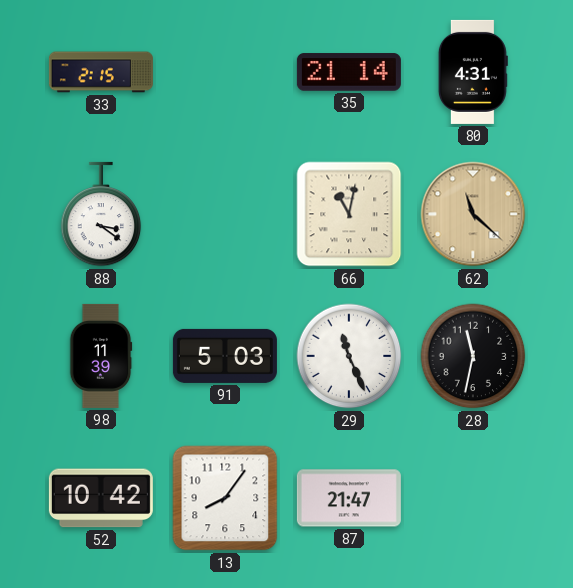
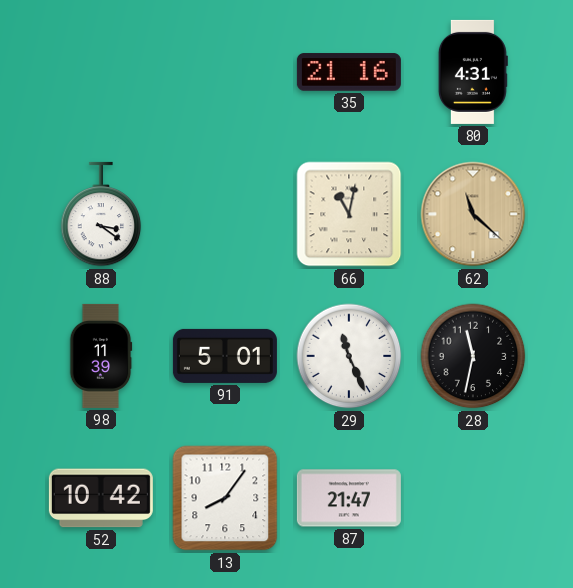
33: 2:15 -> none
35: 21:14 -> 21:16
91: 5:03 -> 5:01
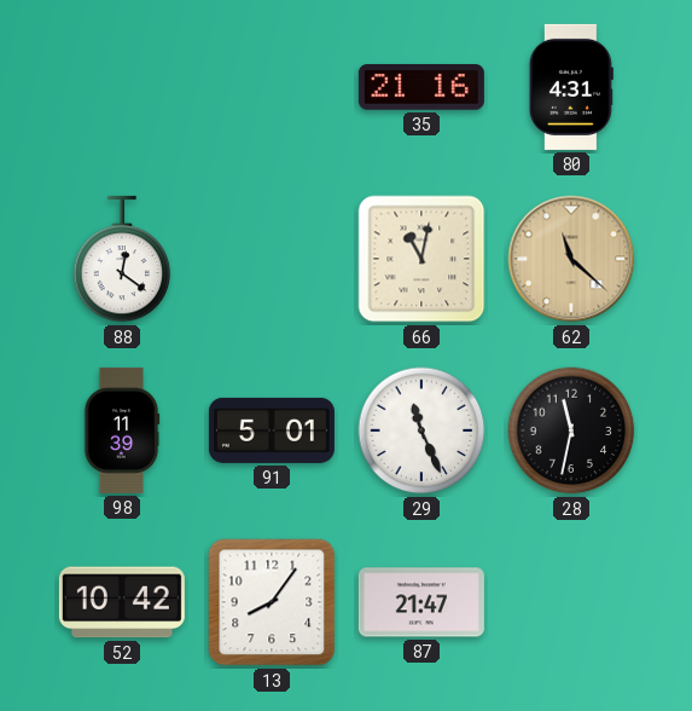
88: 3:21 -> 12:21
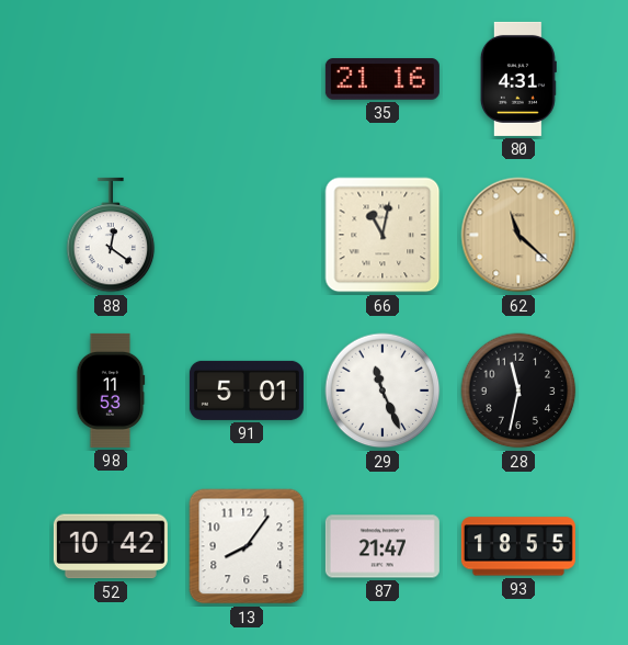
98: 11:39 -> 11:53
93: none -> 18:55
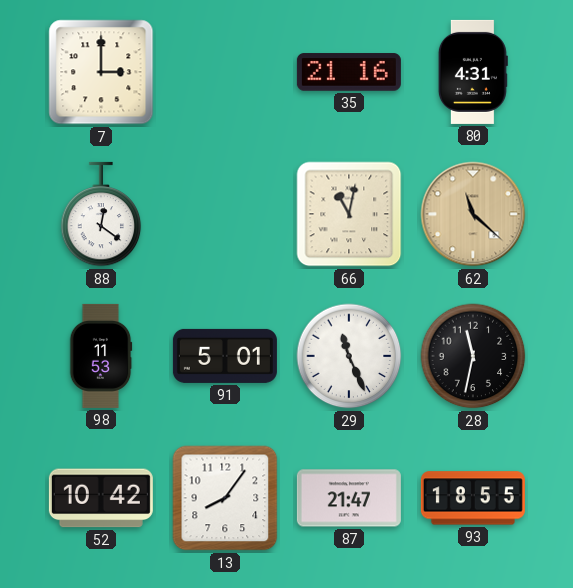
7: none -> 3:00
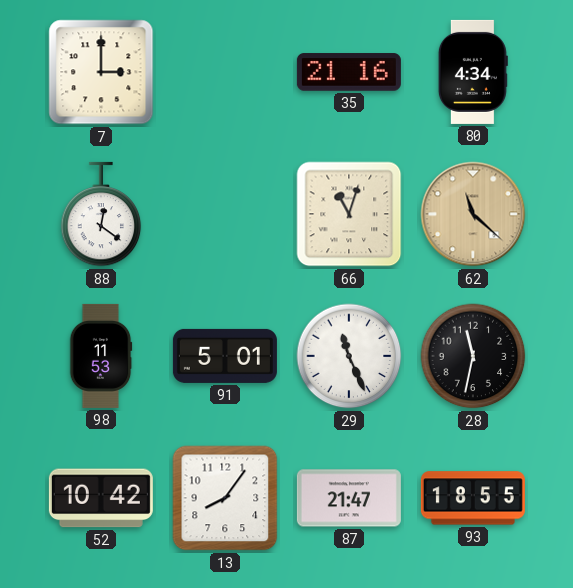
80: 4:31 -> 4:34
66: 11:02 -> 11:03
